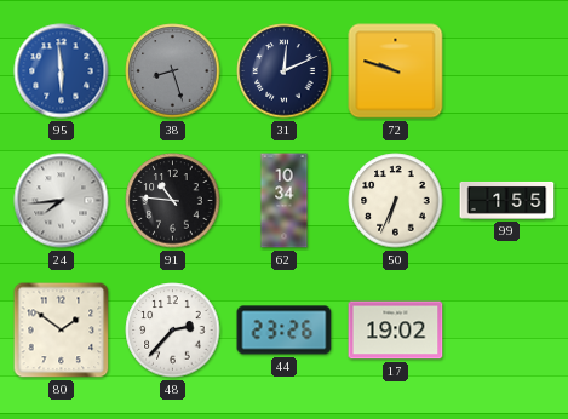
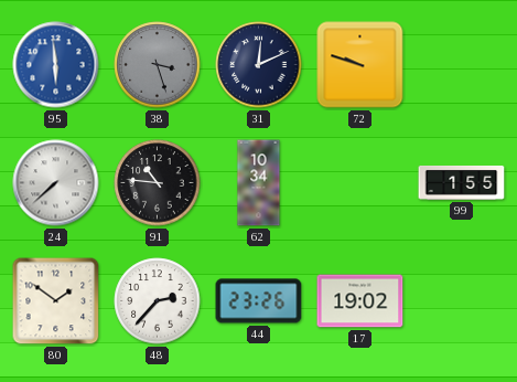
38: 8:27 -> 3:27
24: 7:44 -> 7:38
50: 6:34 -> none
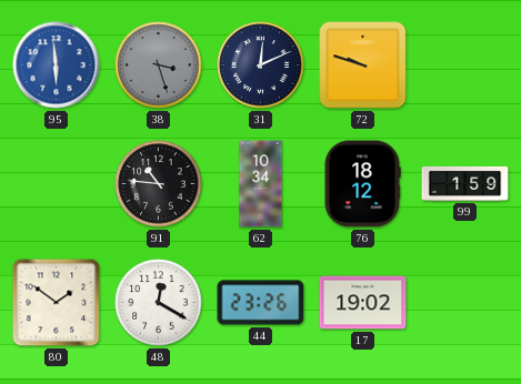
24: 7:38 -> none
76: none -> 18:12
99: 1:55 -> 1:59
48: 2:37 -> 12:20
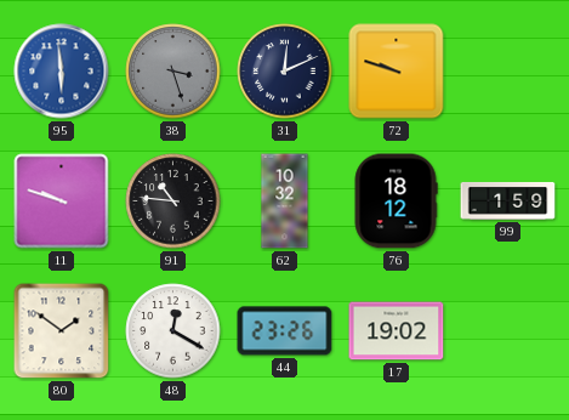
11: none -> 9:48
62: 10:34 -> 10:32
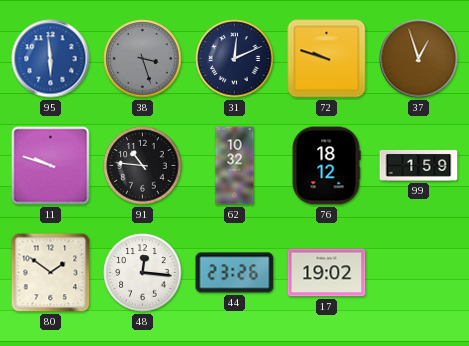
37: none -> 12:57
48: 12:20 -> 12:16
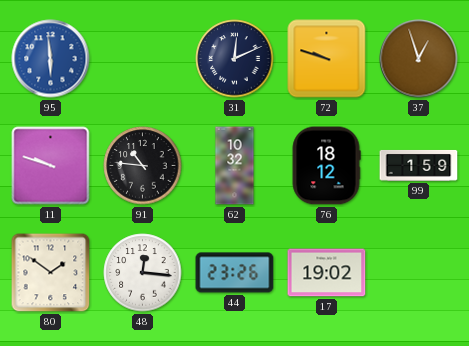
38: 3:27 -> none
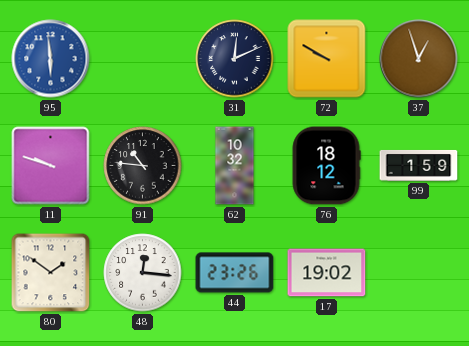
72: 9:48 -> 9:50
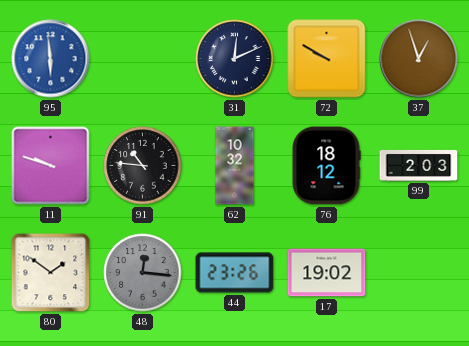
99: 1:59 -> 2:03
48 dial: white -> grey
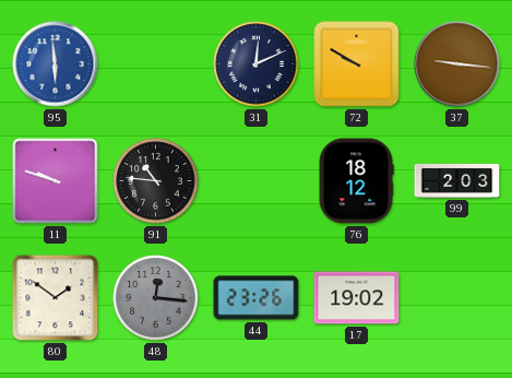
37: 12:57 -> 9:16
62: 10:32 -> none
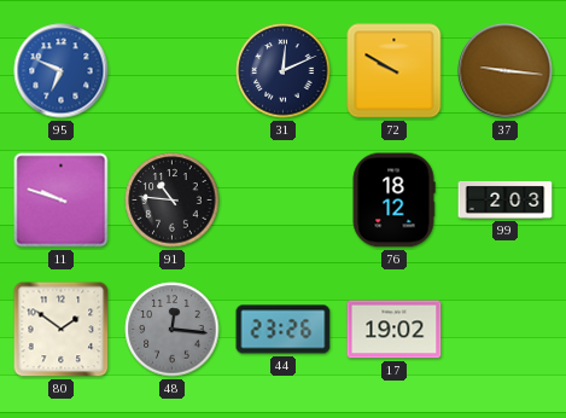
95: 5:59 -> 6:49
